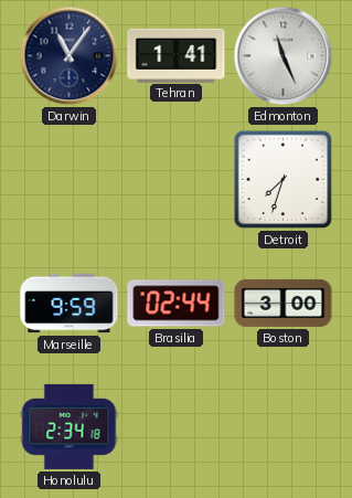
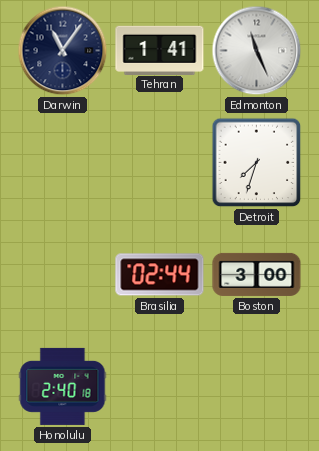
Marseille: 9:59 -> none
Honolulu: 2:34 -> 2:40
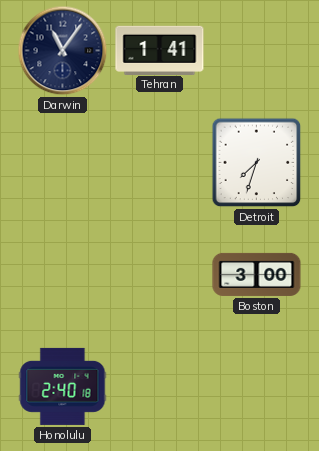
Edmonton: 11:26 -> none
Brasilia: 02:44 -> none
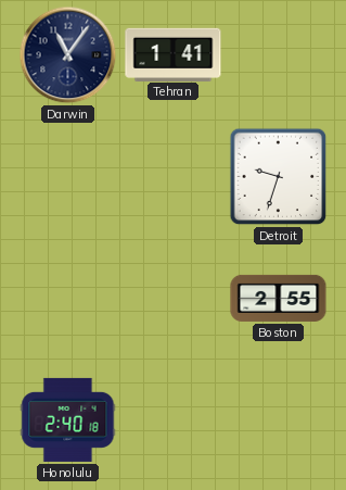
Detroit: 7:33 -> 9:33
Boston: 3:00 -> 2:55
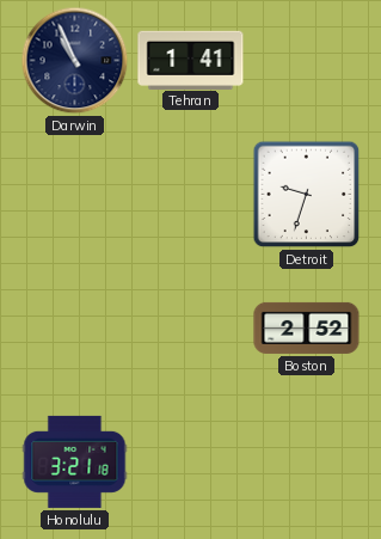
Darwin: 11:06 -> 10:56
Boston: 2:55 -> 2:52
Honolulu: 2:40 -> 3:21
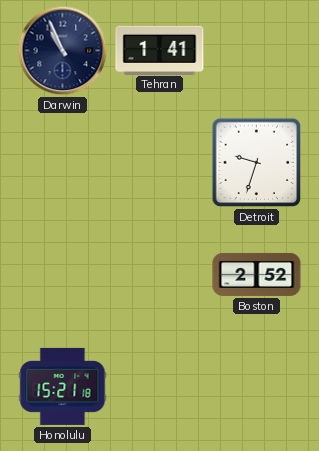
Honolulu: 3:21 -> 15:21
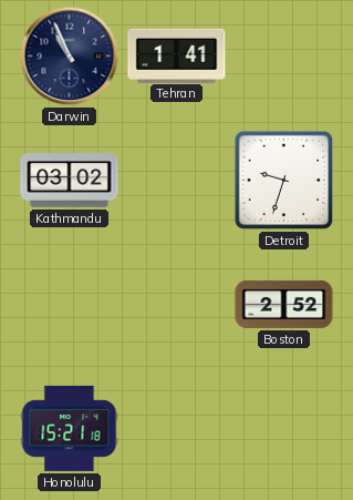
Kathmandu: none -> 03:02
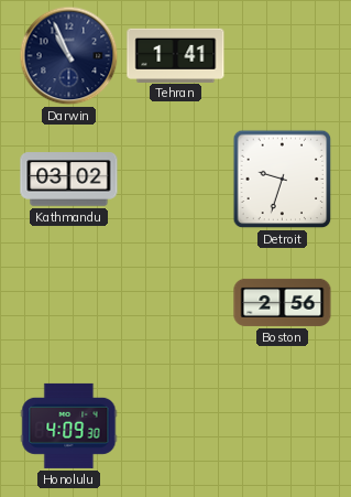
Boston: 2:52 -> 2:56
Honolulu: 15:21 -> 4:09
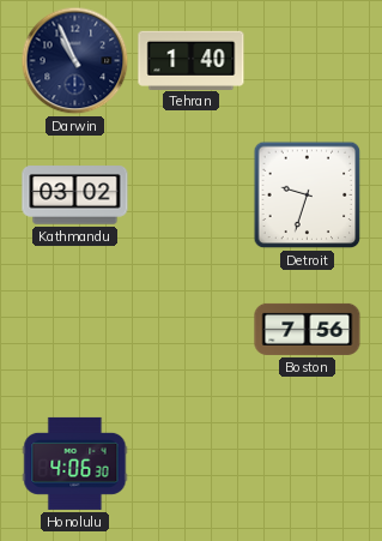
Tehran: 1:41 -> 1:40
Boston: 2:56 -> 7:56
Honolulu: 4:09 -> 4:06
